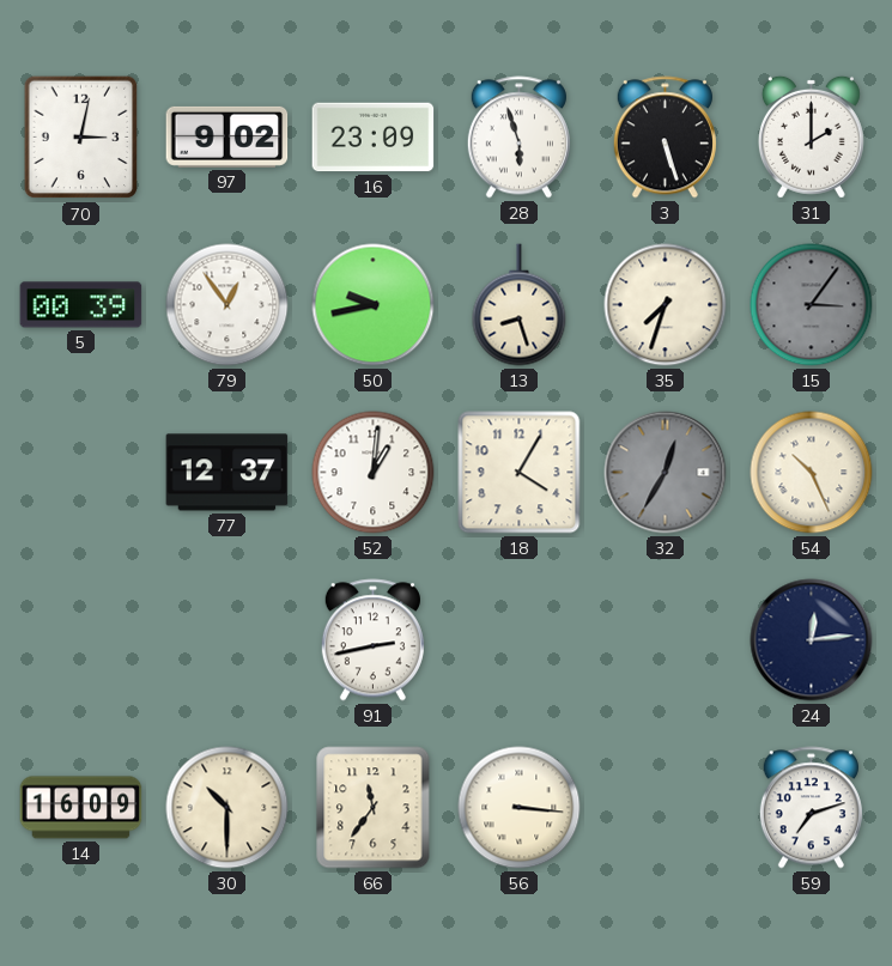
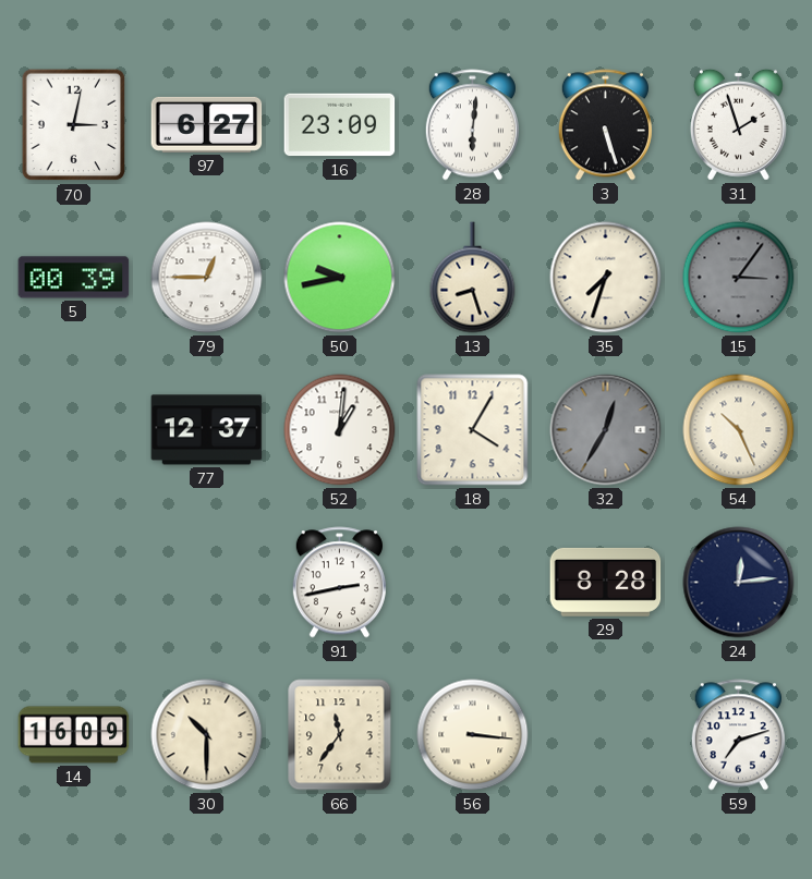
97: 9:02 -> 6:27
28: 5:57 -> 6:01
31: 2:00 -> 1:57
79: 12:54 -> 12:45
29: none -> 8:28
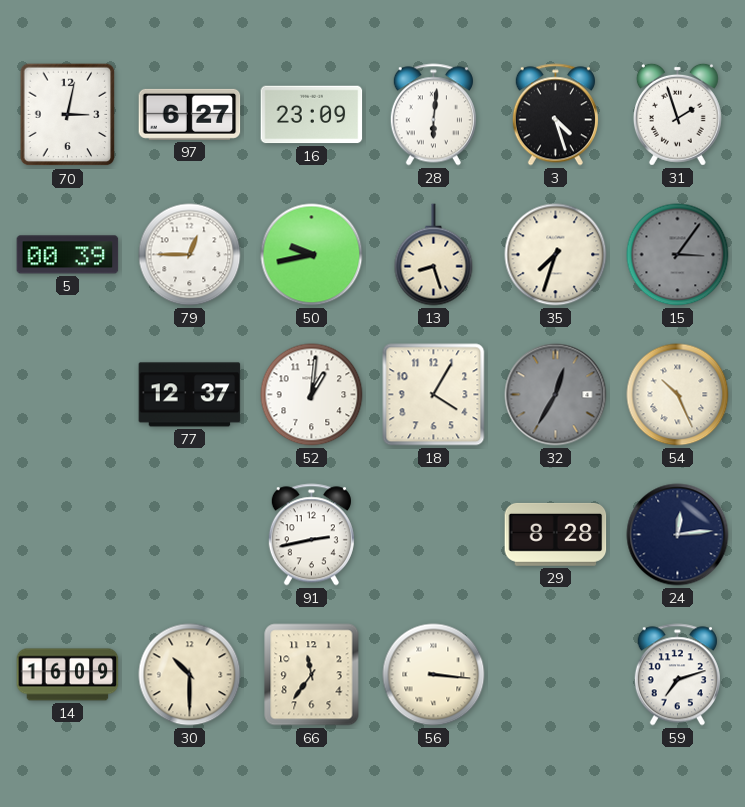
3: 5:27 -> 4:27
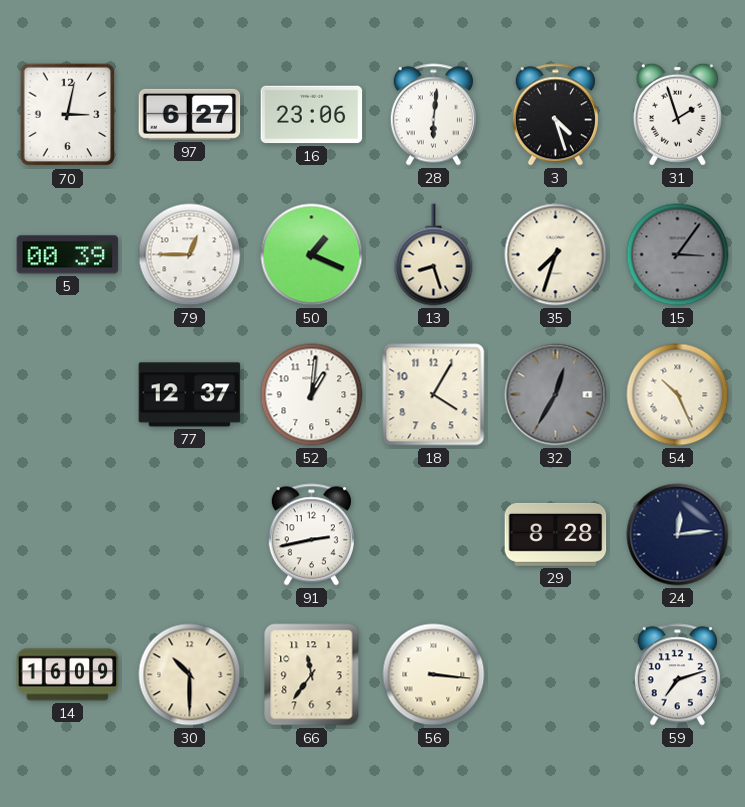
16: 23:09 -> 23:06
50: 9:43 -> 1:19
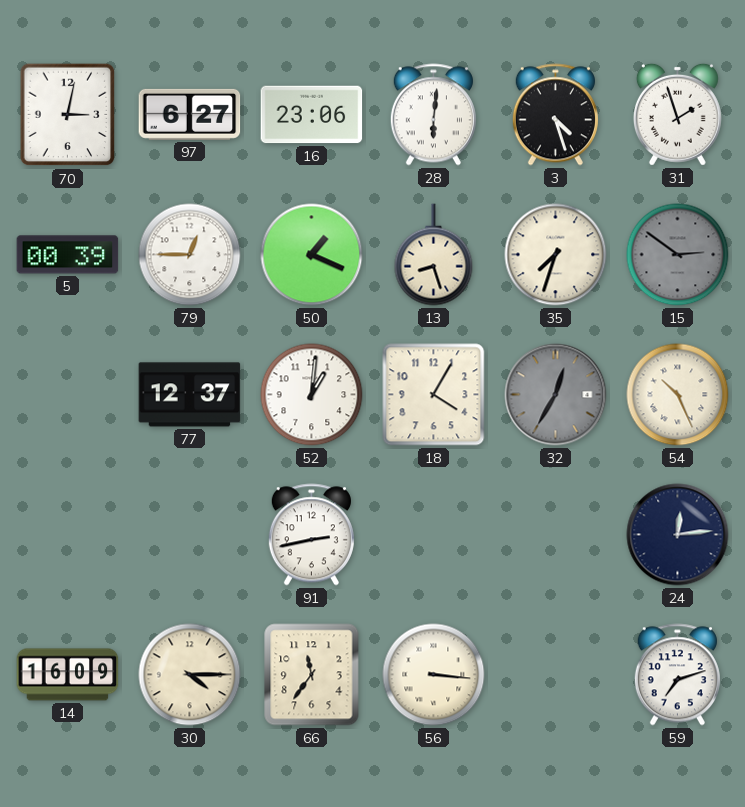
15: 3:06 -> 2:51
29: 8:28 -> none
30: 10:30 -> 4:15
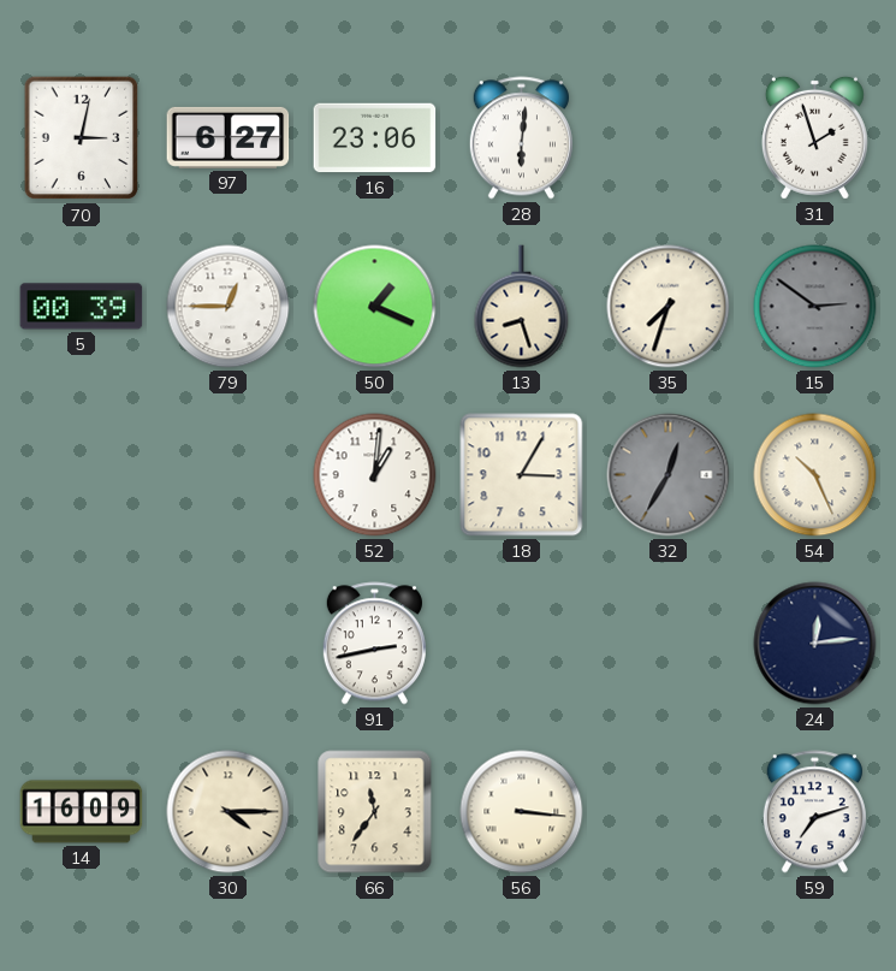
3: 4:27 -> none
77: 12:37 -> none
18: 4:05 -> 3:05
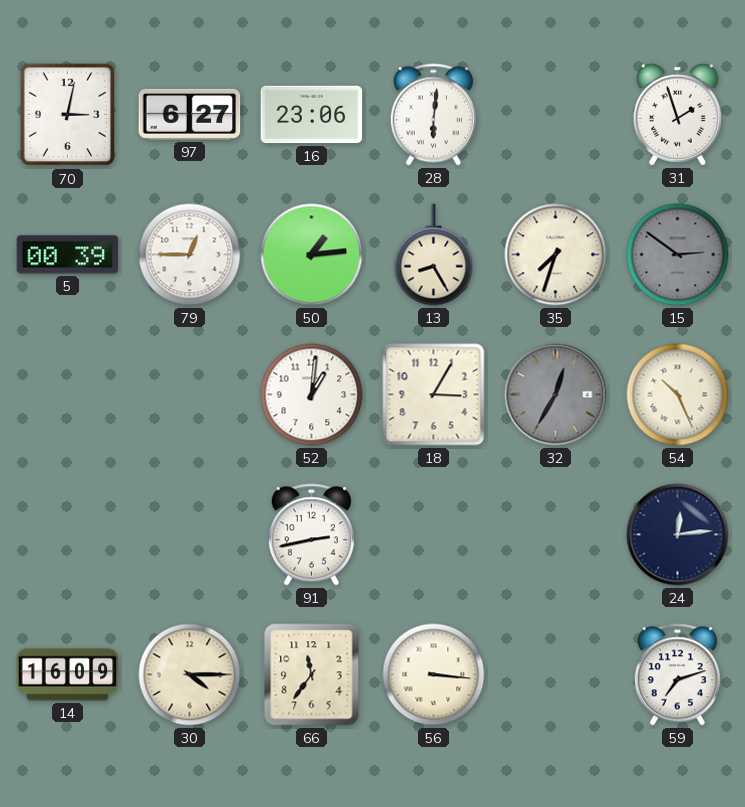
50: 1:19 -> 1:14
13: 8:27 -> 8:25
